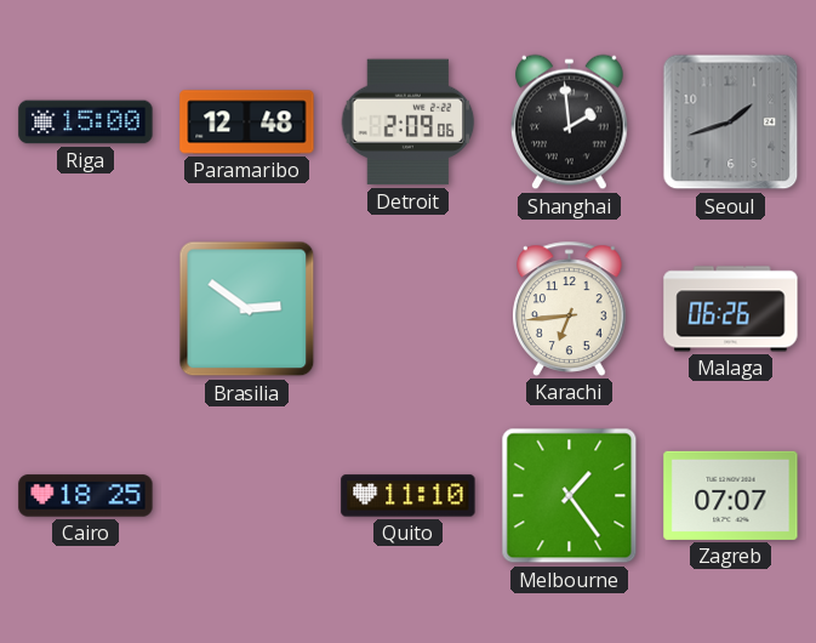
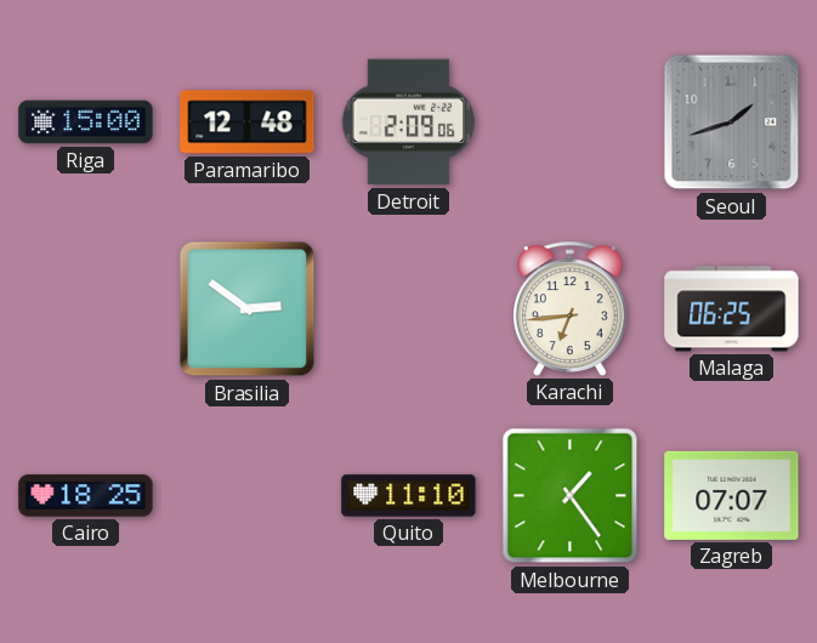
Shanghai: 1:59 -> none
Malaga: 06:26 -> 06:25
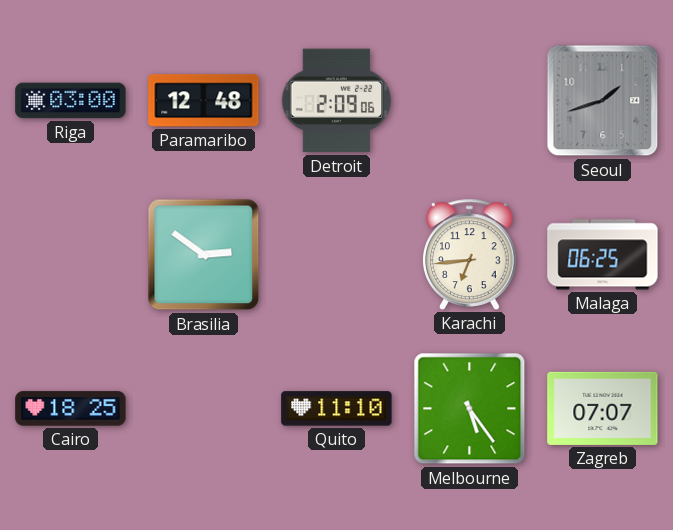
Riga: 15:00 -> 03:00
Melbourne: 1:24 -> 5:24
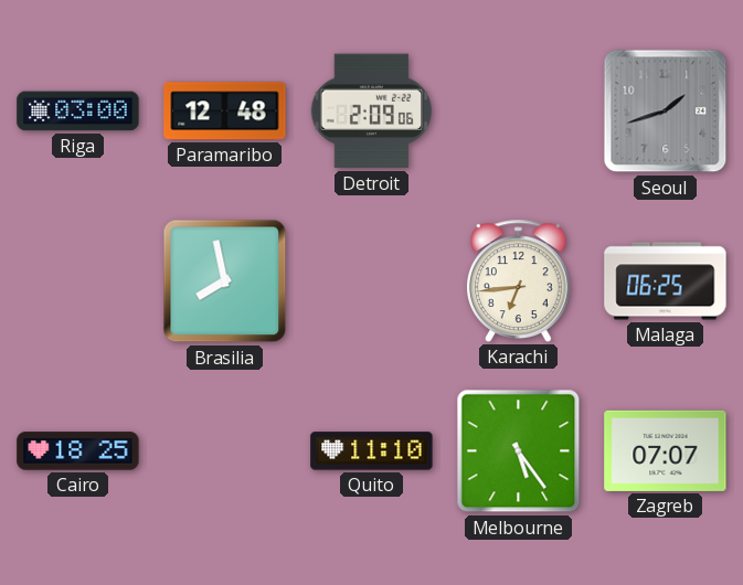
Brasilia: 2:51 -> 7:58
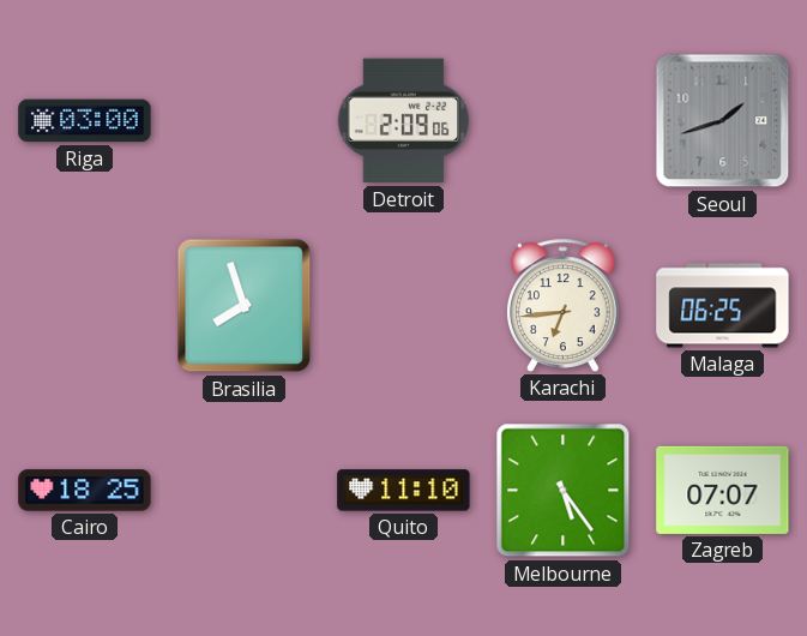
Paramaribo: 12:48 -> none
Brasilia: 7:58 -> 7:57
